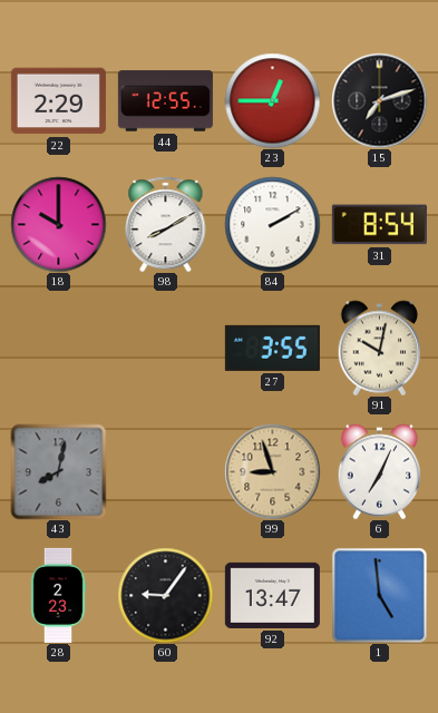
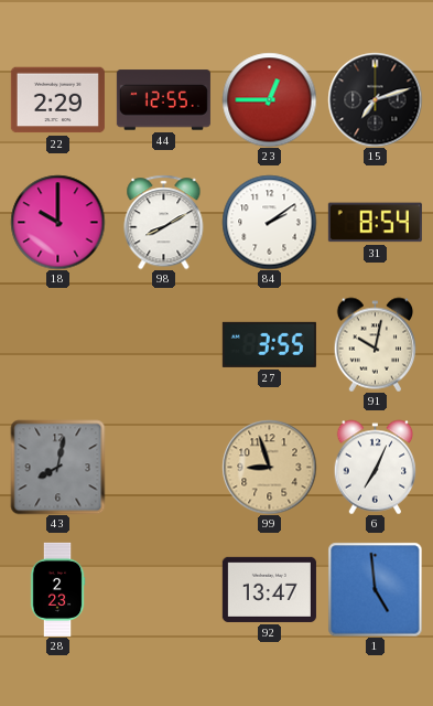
84: 2:10 -> 2:09
60: 9:06 -> none
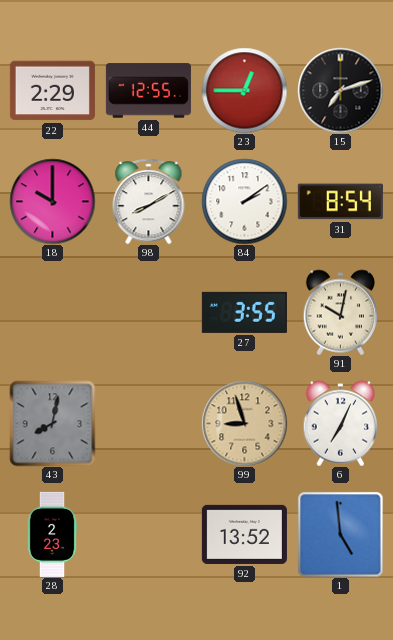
92: 13:47 -> 13:52
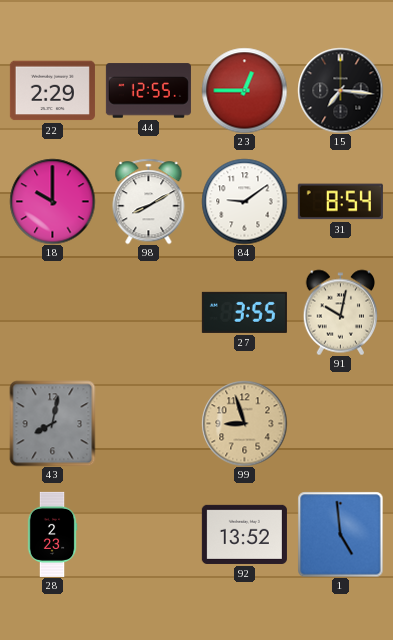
15: 7:12 -> 7:16
84: 2:09 -> 9:09
6: 7:04 -> none
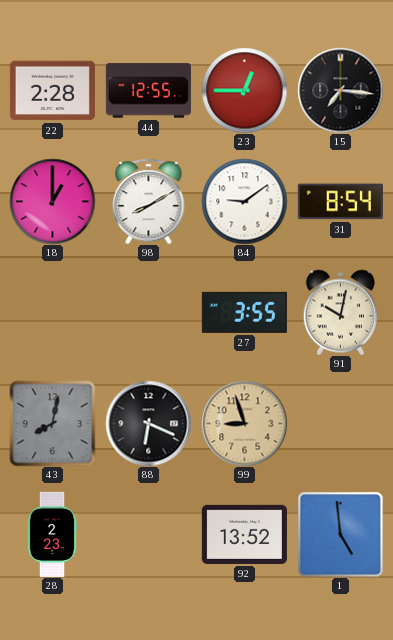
22: 2:29 -> 2:28
18: 10:00 -> 1:00
88: none -> 6:19
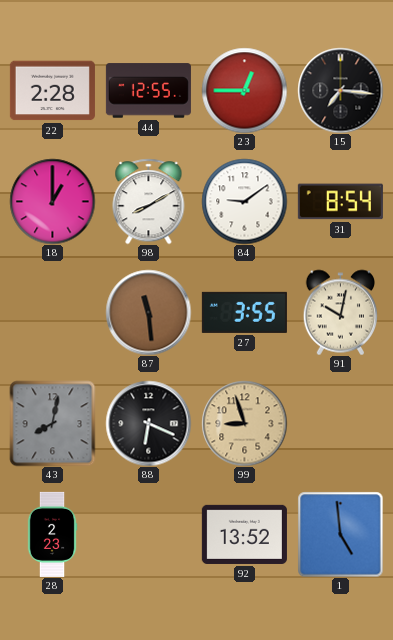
87: none -> 11:29
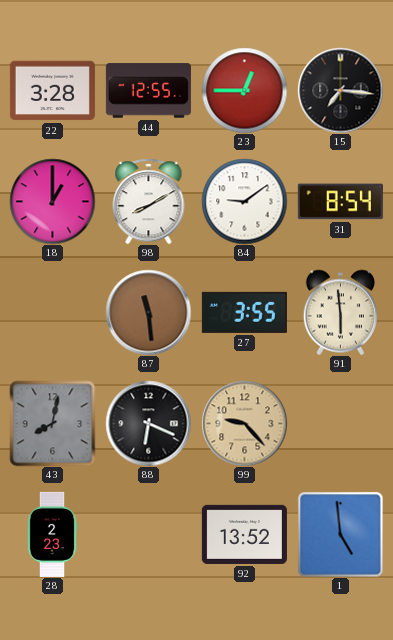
22: 2:28 -> 3:28
91: 10:02 -> 5:59
99: 8:57 -> 9:23
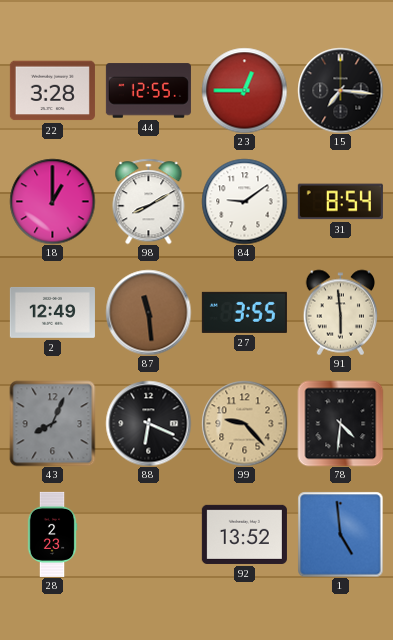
2: none -> 12:49
43: 8:02 -> 8:04
78: none -> 4:31
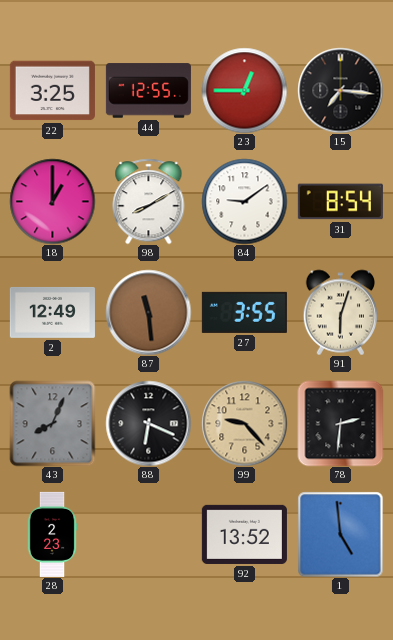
22: 3:28 -> 3:25
91: 5:59 -> 6:03
78: 4:31 -> 2:31
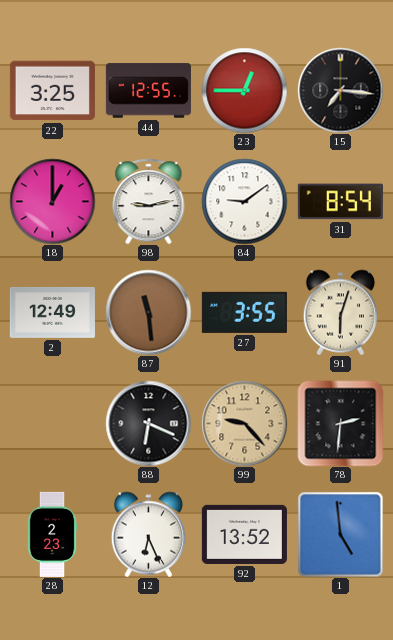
98: 8:10 -> 9:13
43: 8:04 -> none
12: none -> 6:26
